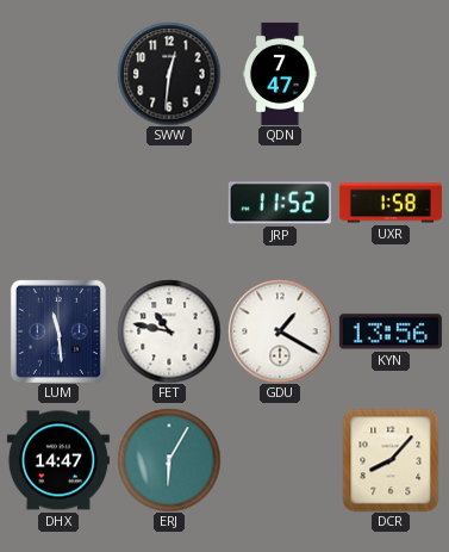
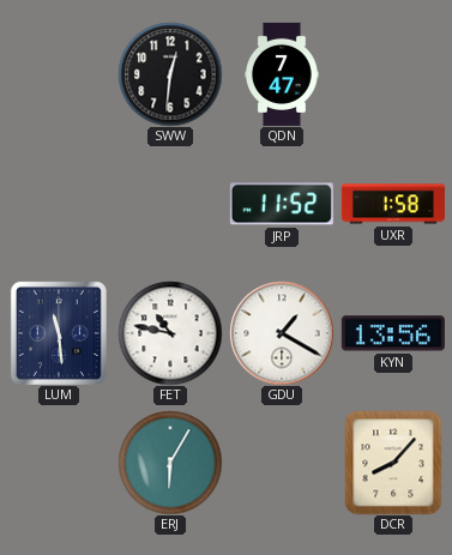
DHX: 14:47 -> none
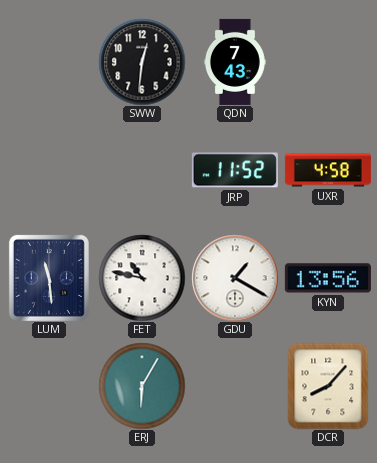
QDN: 7:47 -> 7:43
UXR: 1:58 -> 4:58
